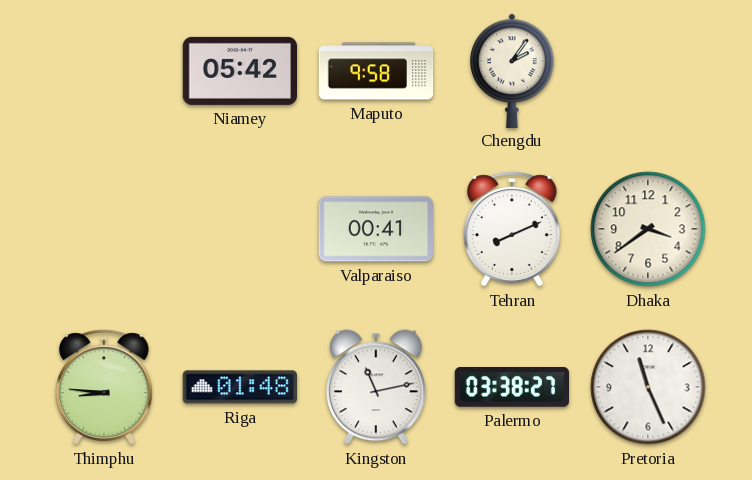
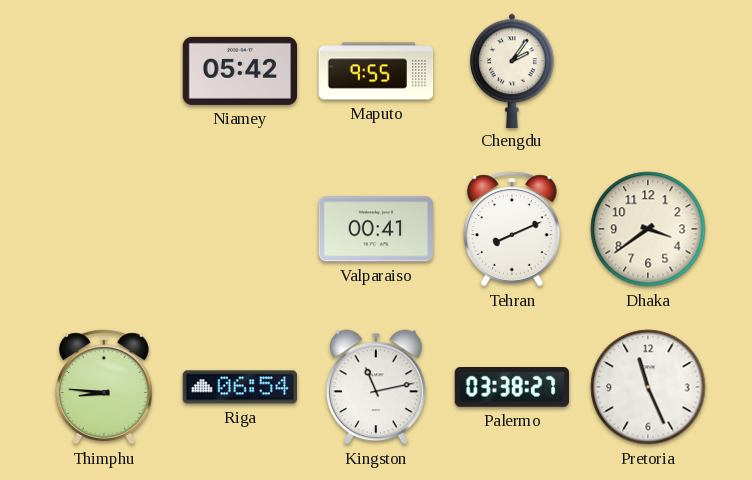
Maputo: 9:58 -> 9:55
Riga: 01:48 -> 06:54
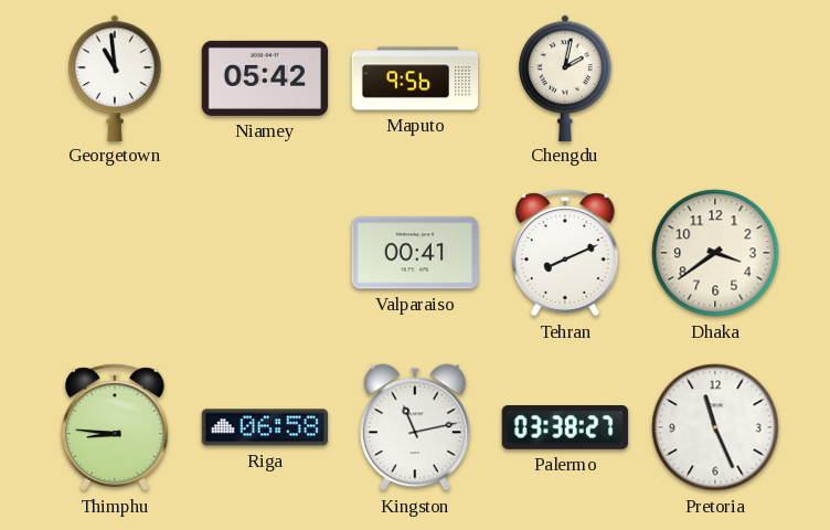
Georgetown: none -> 10:59
Maputo: 9:55 -> 9:56
Chengdu: 2:06 -> 2:02
Riga: 06:54 -> 06:58
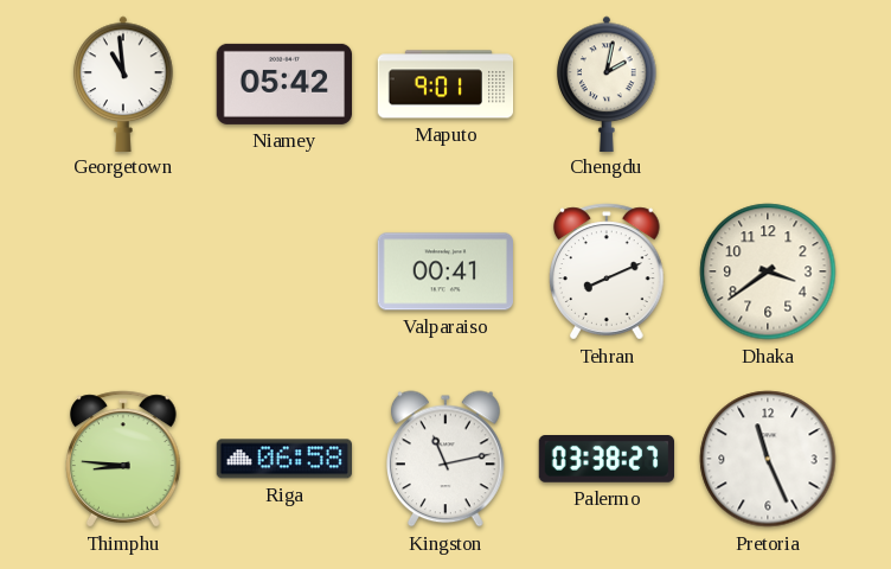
Maputo: 9:56 -> 9:01
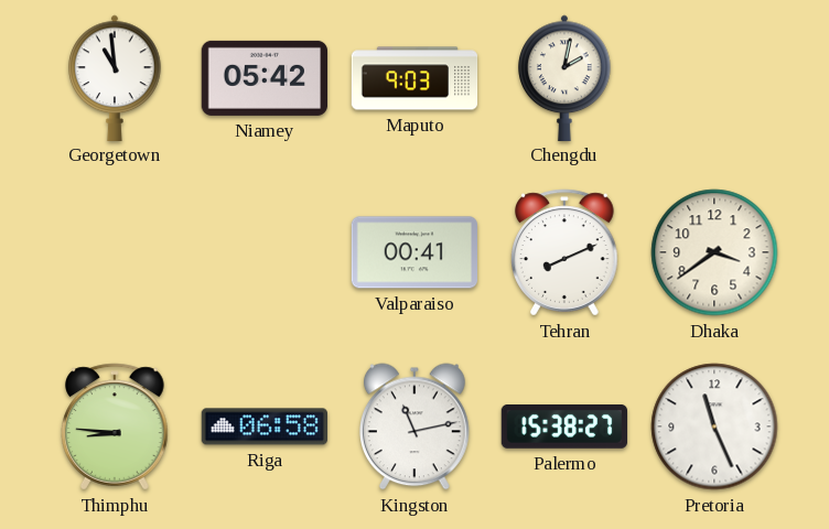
Maputo: 9:01 -> 9:03
Palermo: 03:38 -> 15:38
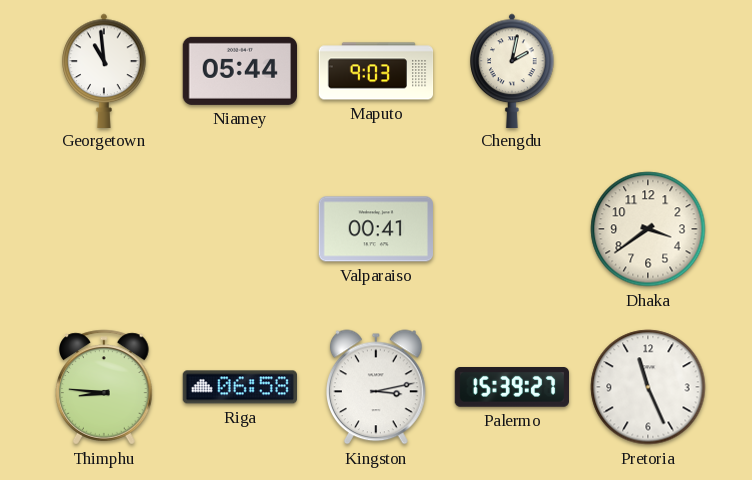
Niamey: 05:42 -> 05:44
Tehran: 8:11 -> none
Kingston: 11:13 -> 3:13
Palermo: 15:38 -> 15:39
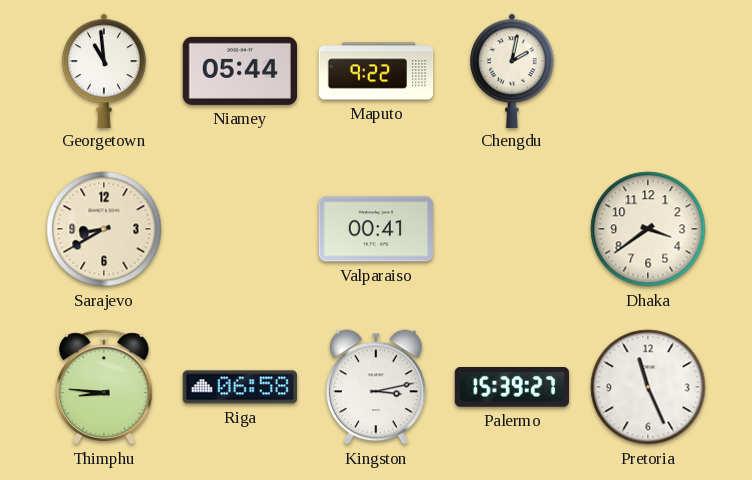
Maputo: 9:03 -> 9:22
Sarajevo: none -> 8:40
